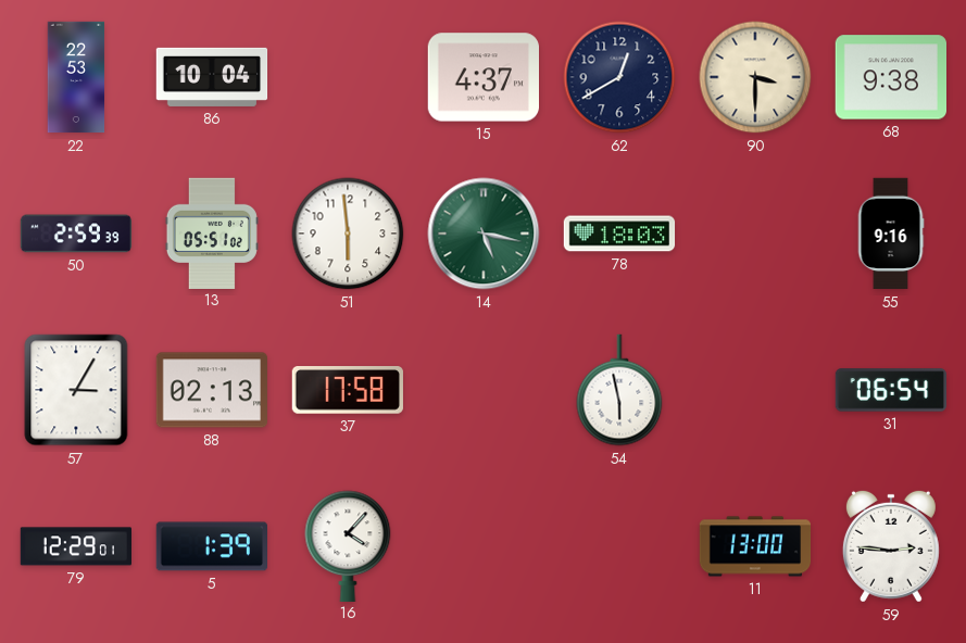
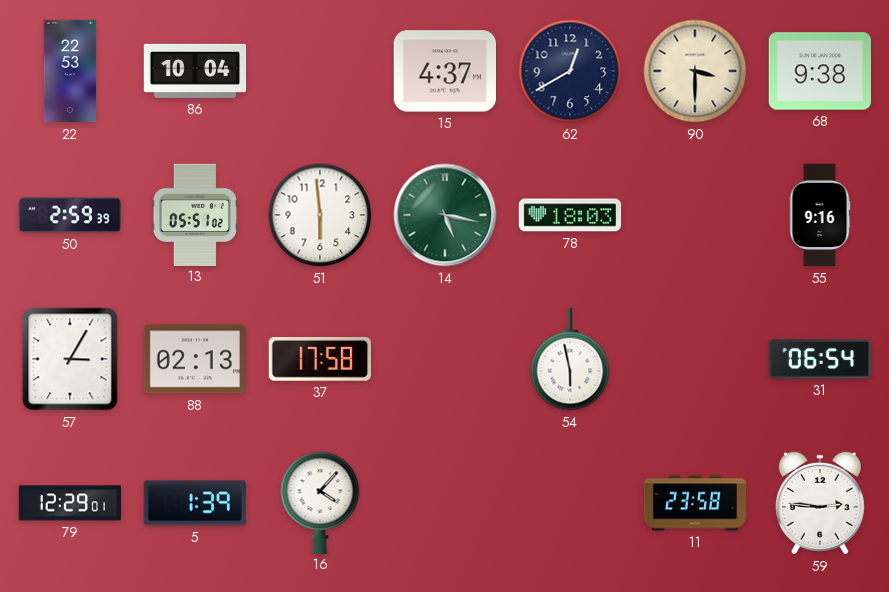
11: 13:00 -> 23:58
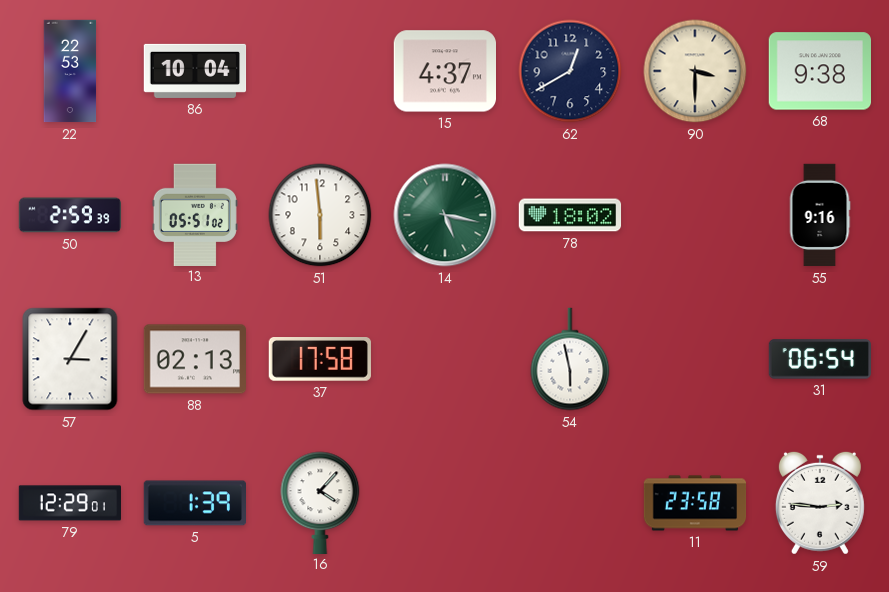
78: 18:03 -> 18:02
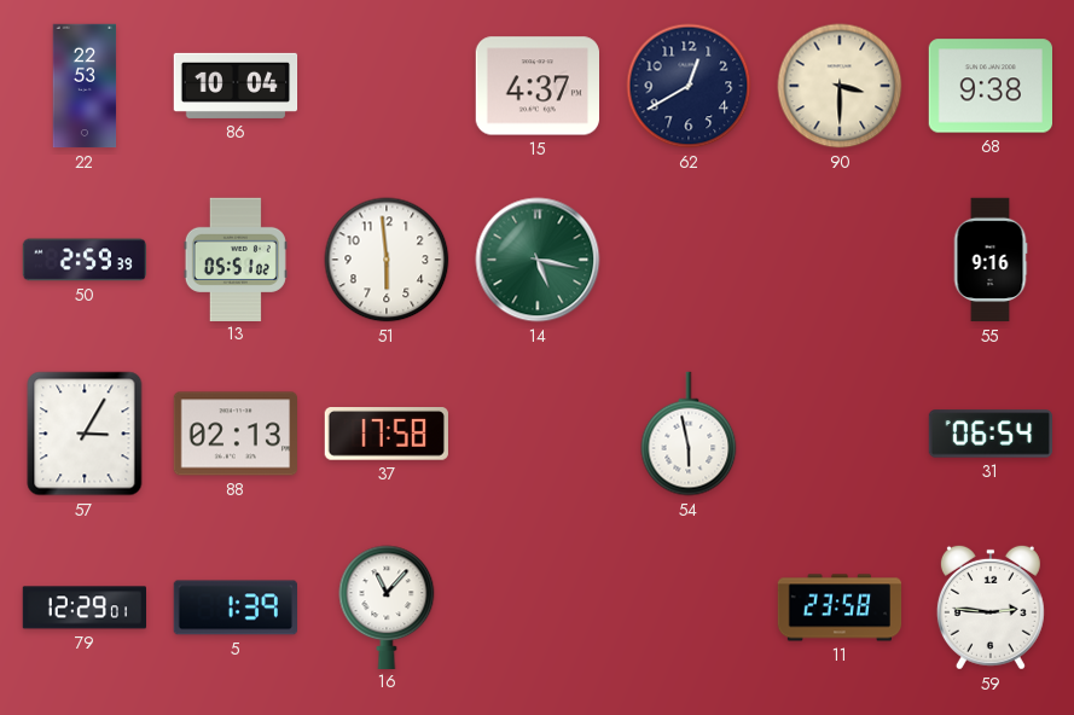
78: 18:02 -> none
16: 4:07 -> 11:07
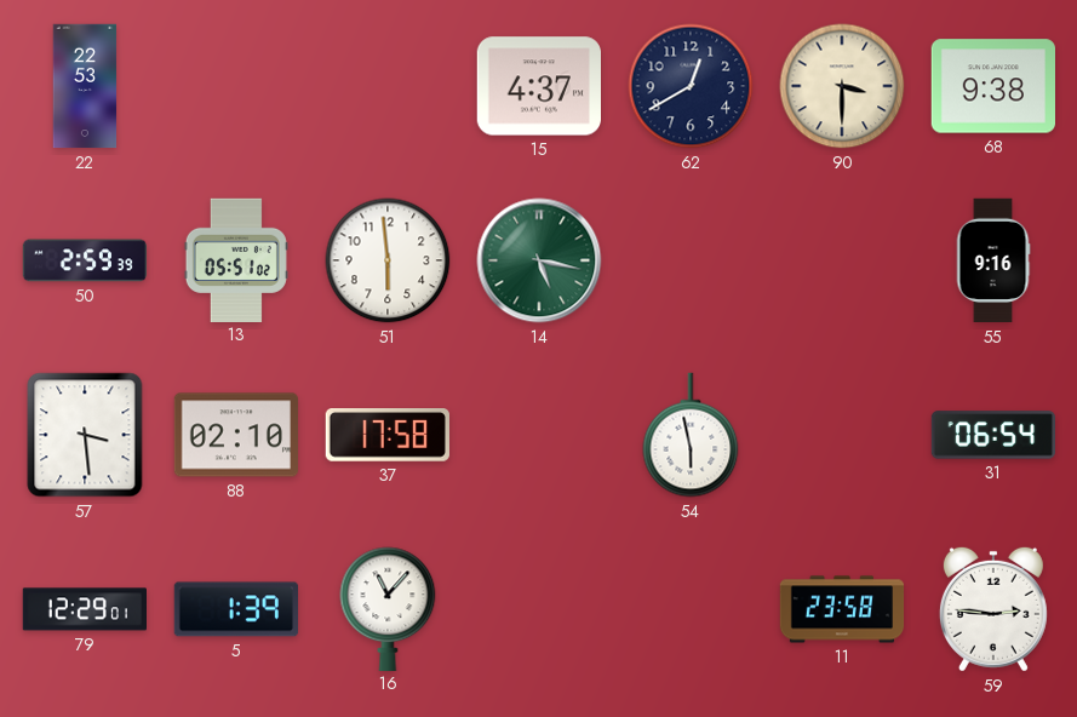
86: 10:04 -> none
57: 3:05 -> 3:29
88: 02:13 -> 02:10
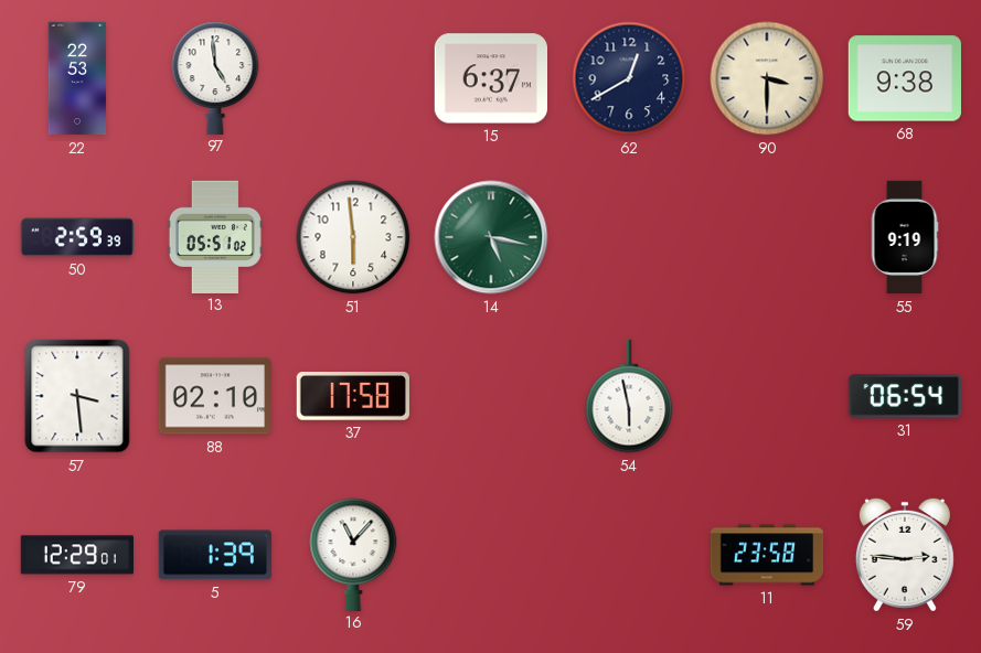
97: none -> 4:59
15: 4:37 -> 6:37
55: 9:16 -> 9:19
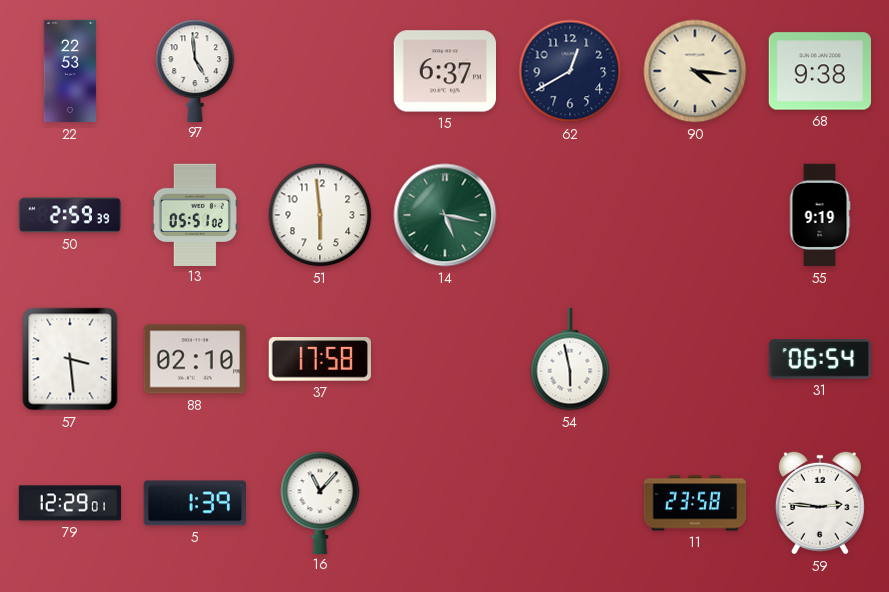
90: 3:30 -> 4:16
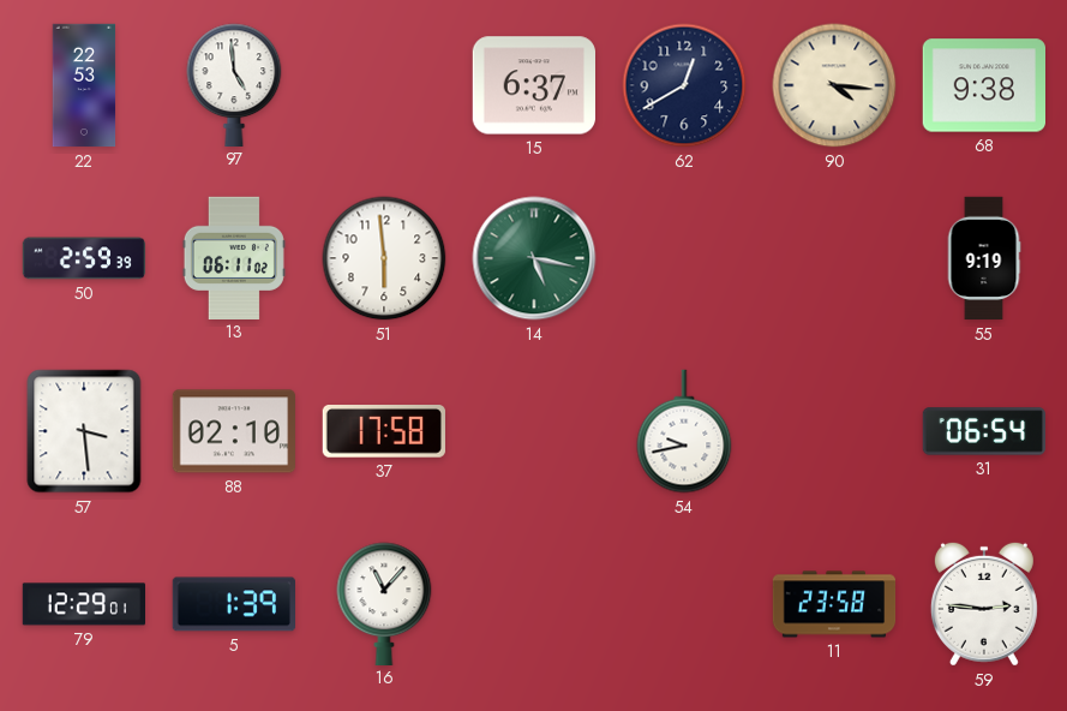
13: 05:51 -> 06:11
54: 5:58 -> 9:43
